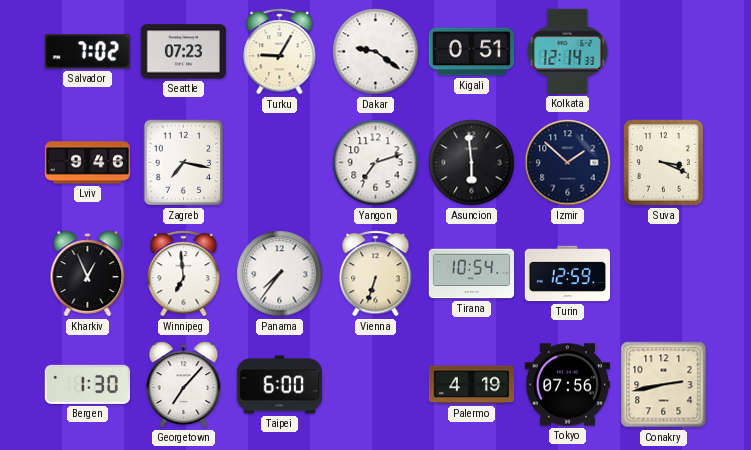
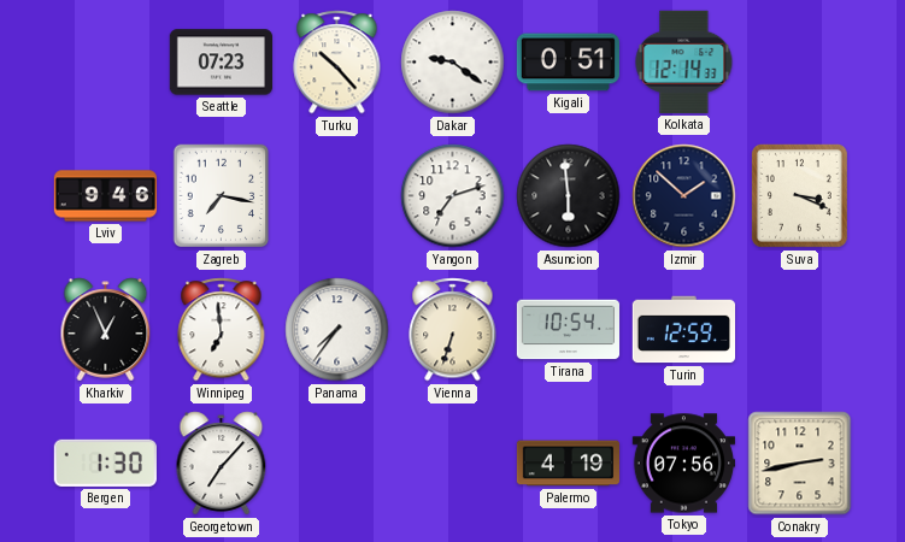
Salvador: 7:02 -> none
Turku: 9:05 -> 10:23
Taipei: 6:00 -> none
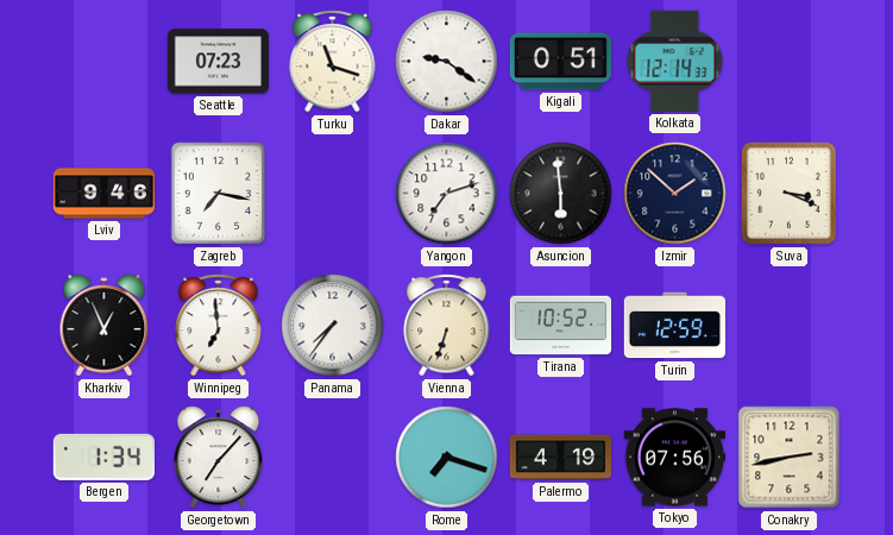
Turku: 10:23 -> 11:18
Tirana: 10:54 -> 10:52
Bergen: 1:30 -> 1:34
Rome: none -> 7:18
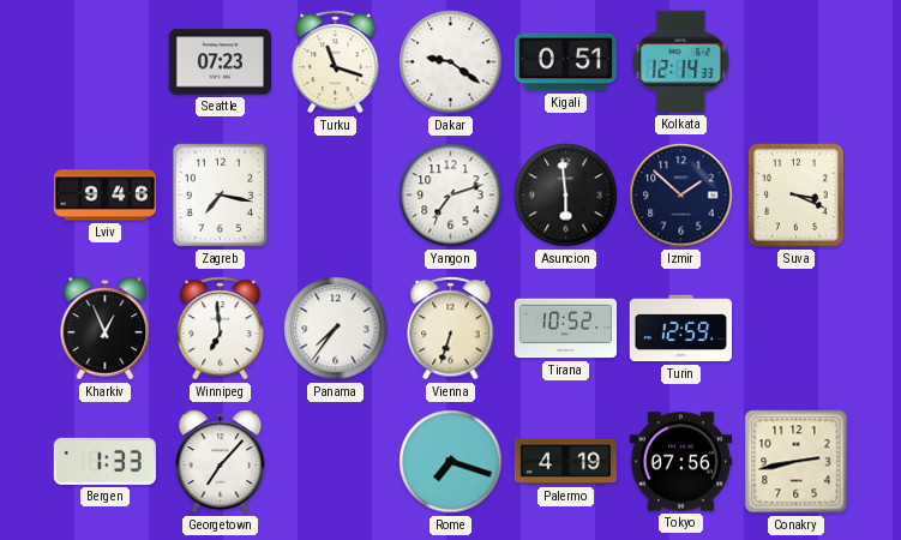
Bergen: 1:34 -> 1:33
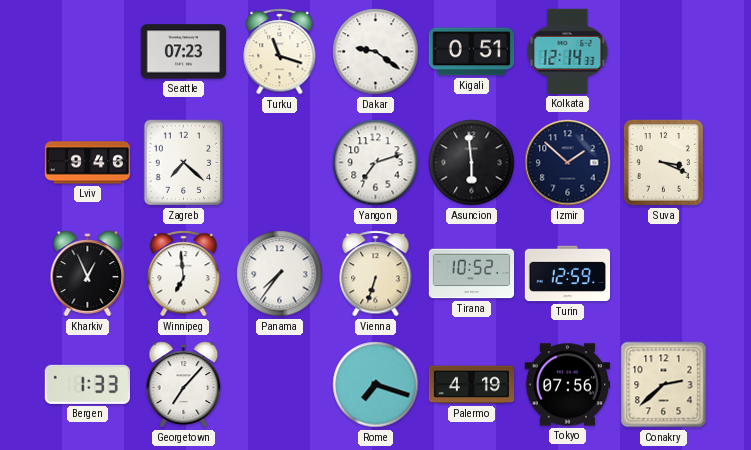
Zagreb: 7:17 -> 7:22
Conakry: 2:43 -> 2:38
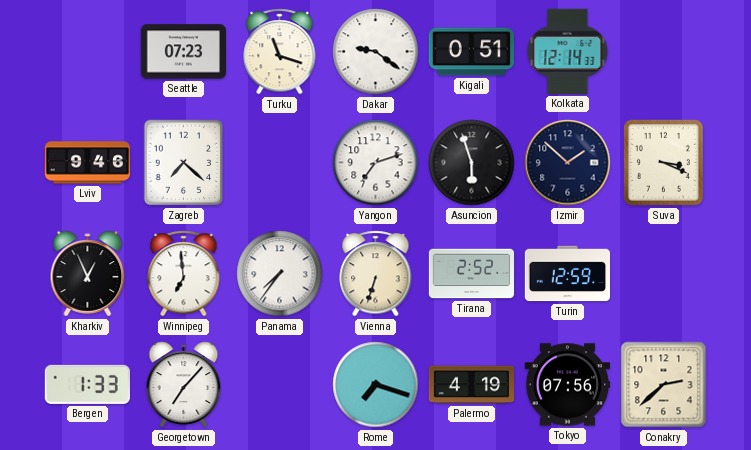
Asuncion: 5:59 -> 5:57
Tirana: 10:52 -> 2:52
